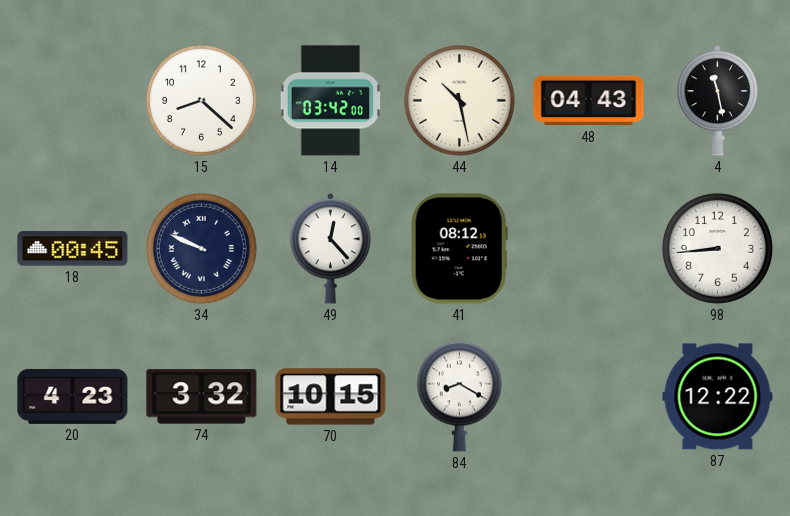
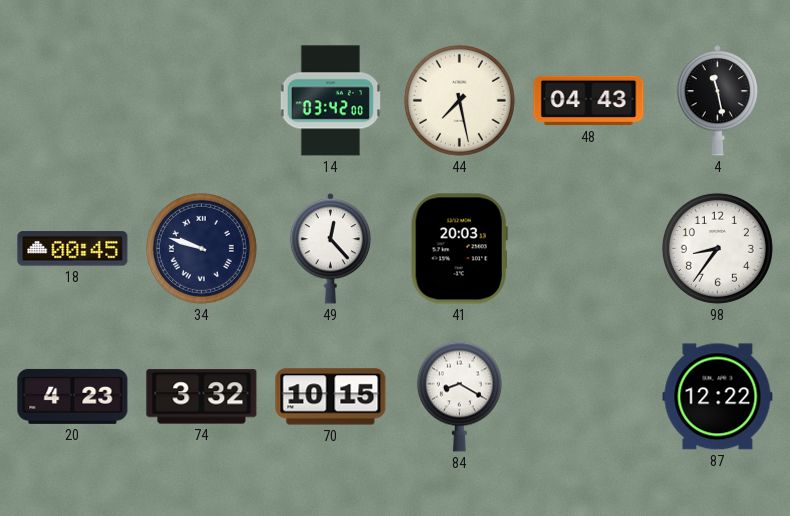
15: 8:22 -> none
44: 10:28 -> 7:28
34: 9:49 -> 9:48
41: 08:12 -> 20:03
98: 8:44 -> 8:36
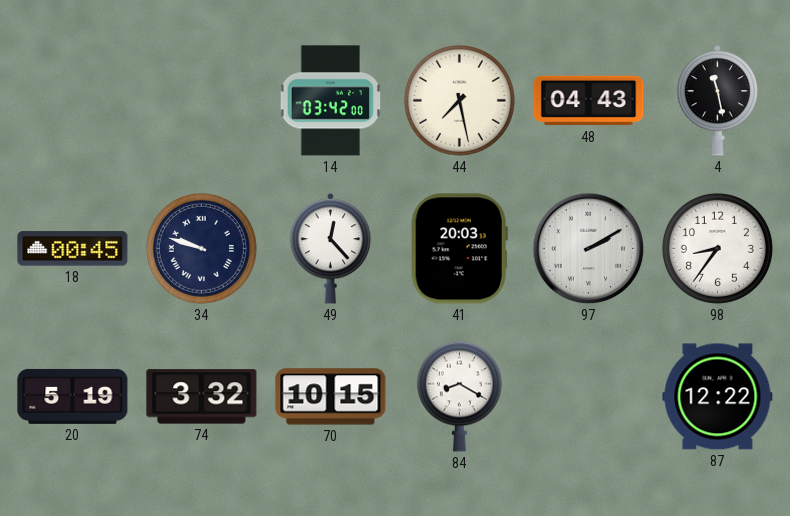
97: none -> 2:10
20: 4:23 -> 5:19
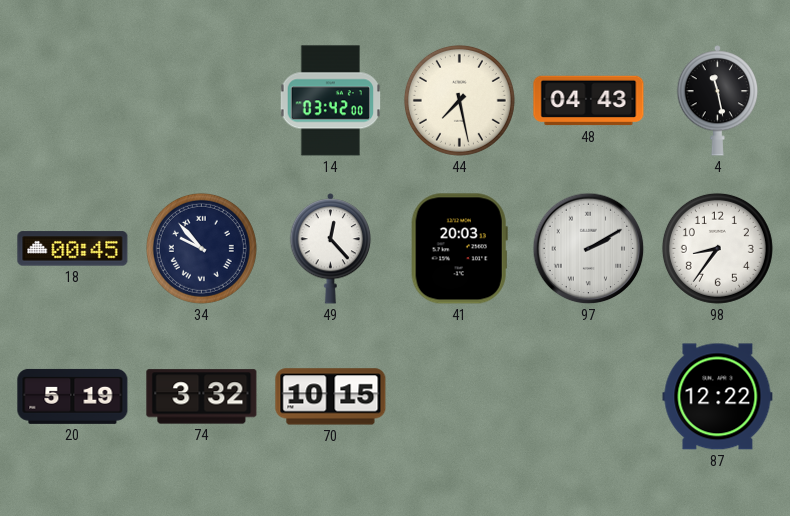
34: 9:48 -> 9:53
84: 8:20 -> none
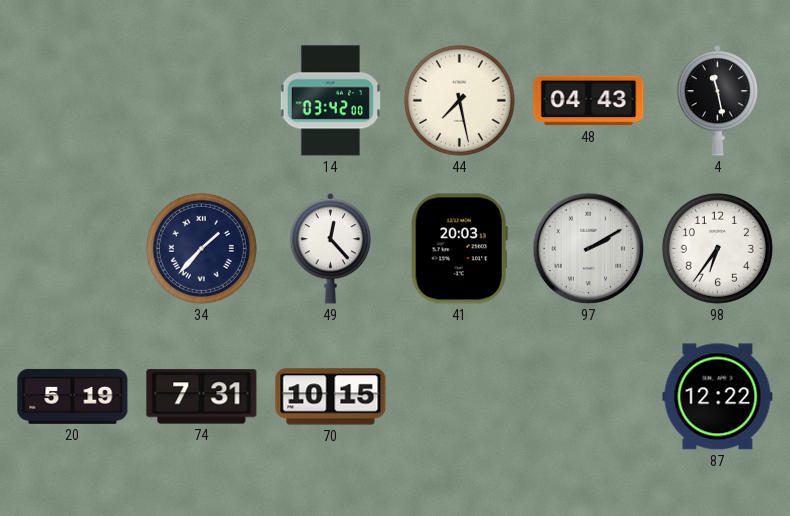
18: 00:45 -> none
34: 9:53 -> 1:37
98: 8:36 -> 6:36
74: 3:32 -> 7:31
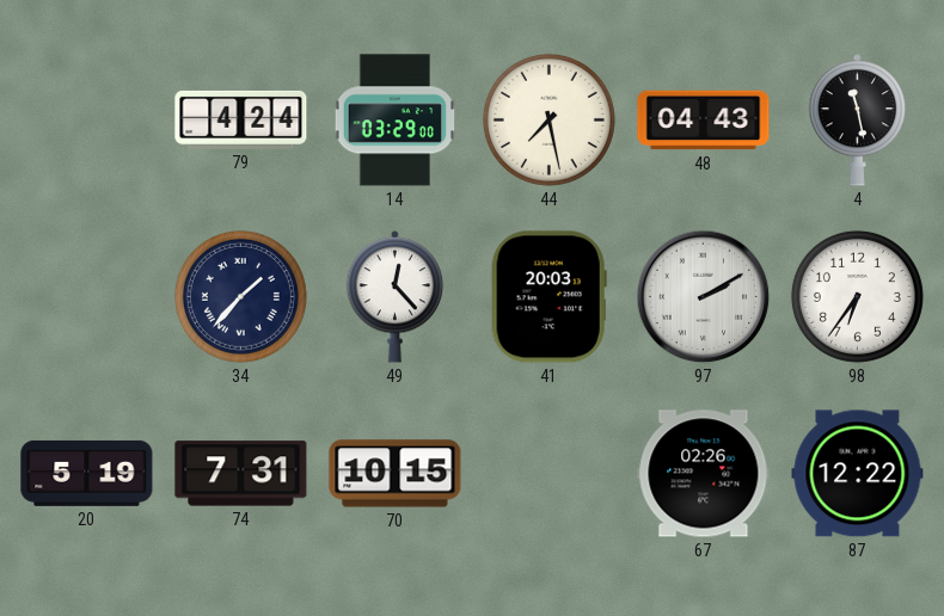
79: none -> 4:24
14: 03:42 -> 03:29
67: none -> 02:26
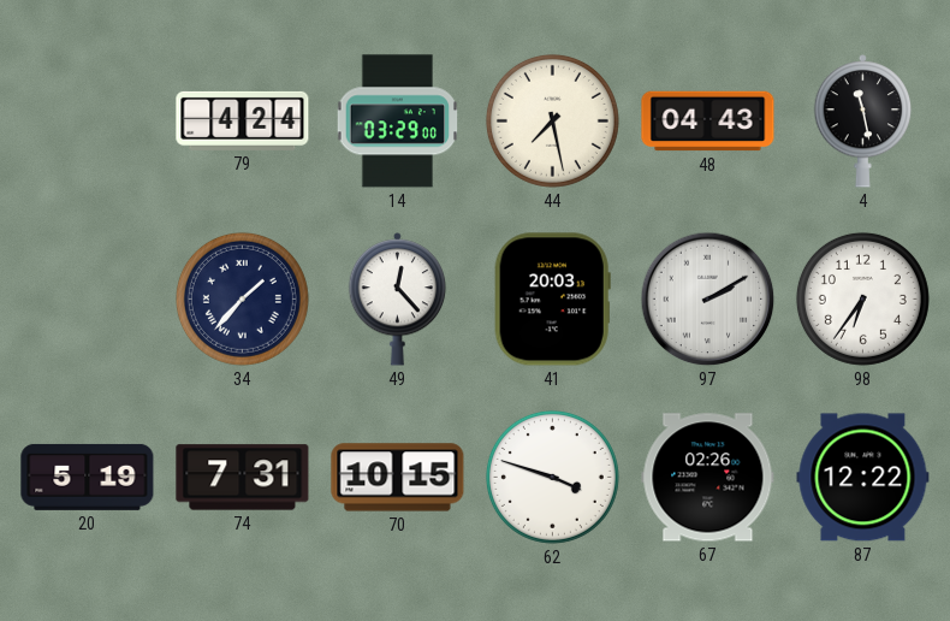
62: none -> 3:48
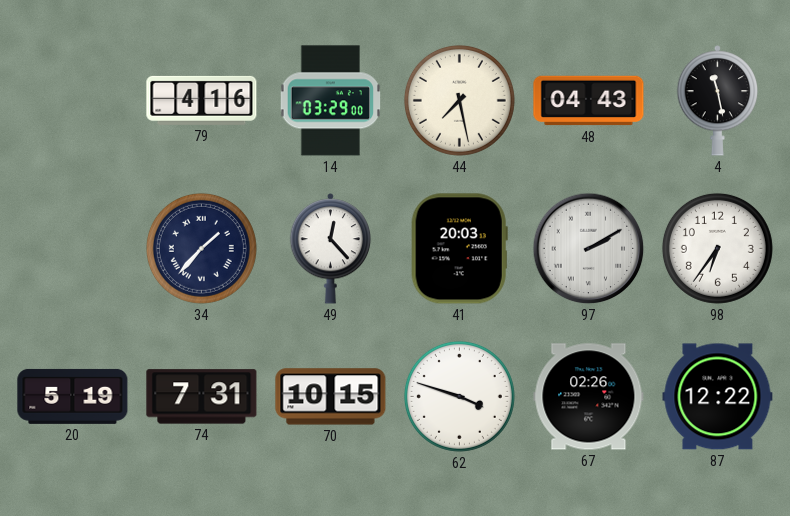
79: 4:24 -> 4:16
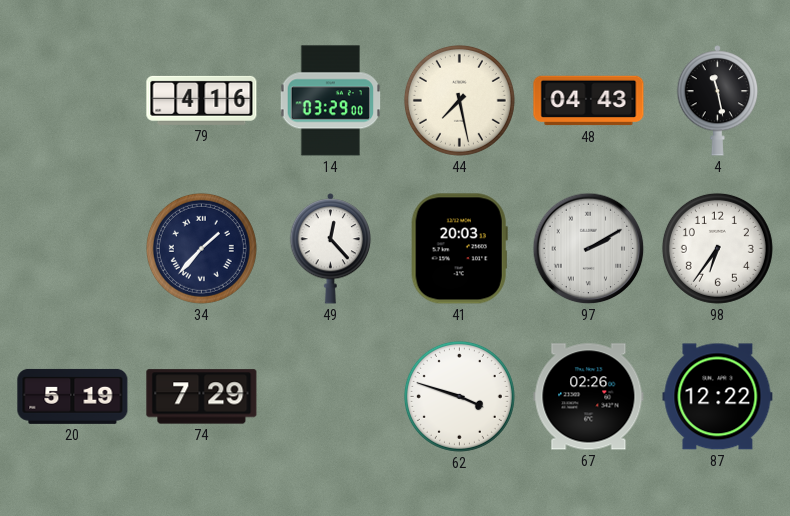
74: 7:31 -> 7:29
70: 10:15 -> none
